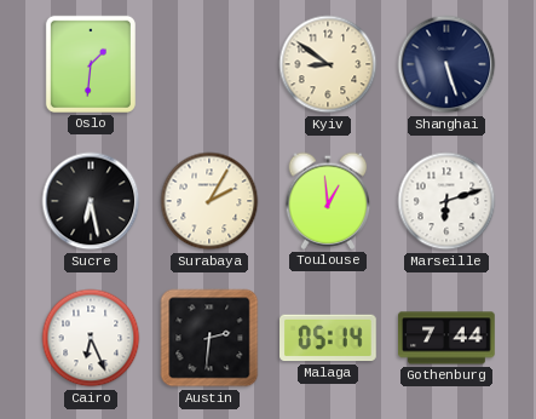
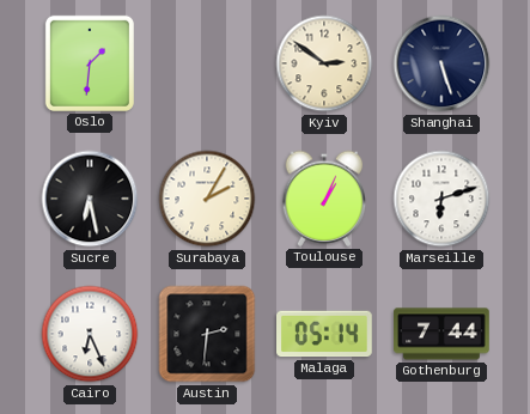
Kyiv: 8:51 -> 2:51
Toulouse: 12:59 -> 1:04
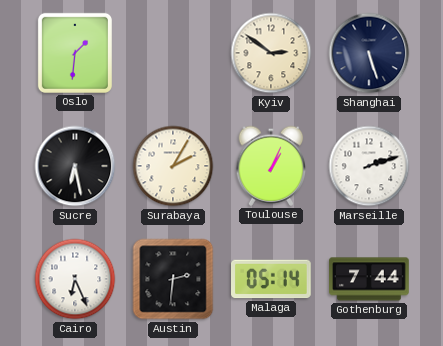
Marseille: 6:12 -> 2:12
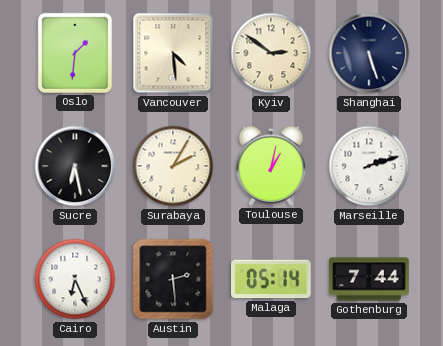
Vancouver: none -> 4:29
Toulouse: 1:04 -> 1:02
Austin: 2:31 -> 2:29
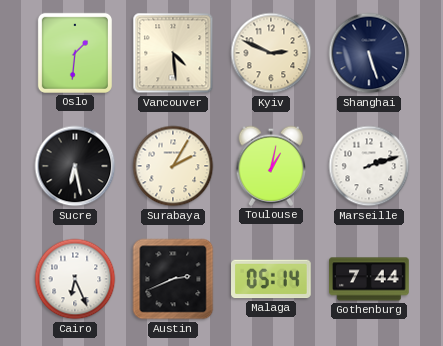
Kyiv: 2:51 -> 2:49
Austin: 2:29 -> 2:41
